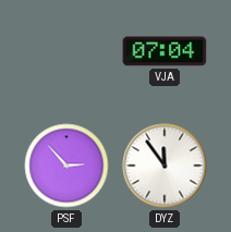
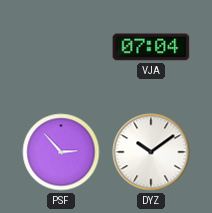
DYZ: 11:54 -> 10:09
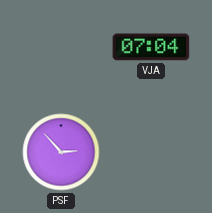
DYZ: 10:09 -> none
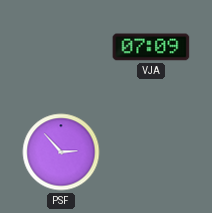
VJA: 07:04 -> 07:09
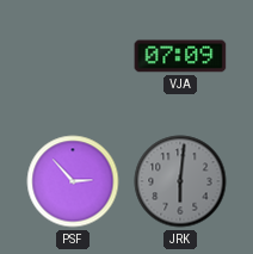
JRK: none -> 6:01
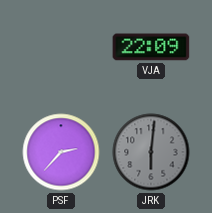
VJA: 07:09 -> 22:09
PSF: 2:53 -> 2:37
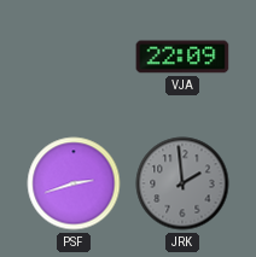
PSF: 2:37 -> 2:42
JRK: 6:01 -> 1:59
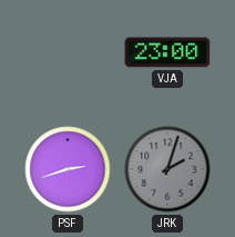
VJA: 22:09 -> 23:00
JRK: 1:59 -> 2:03
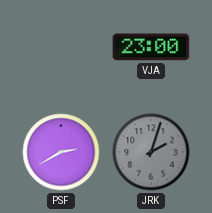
PSF: 2:42 -> 2:40
